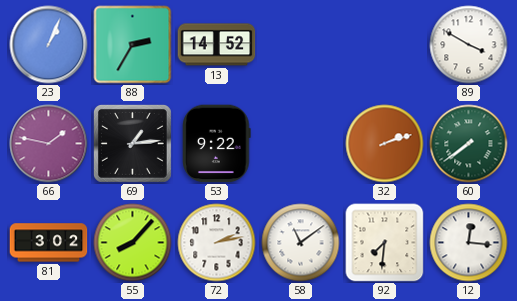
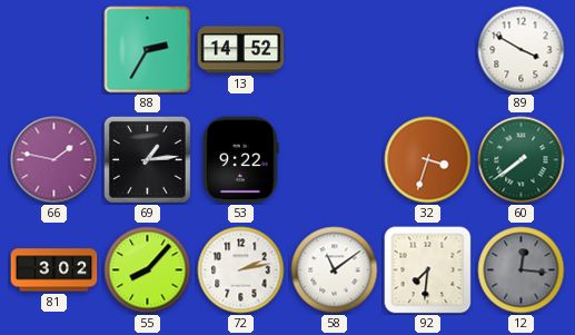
23: 1:04 -> none
32: 2:12 -> 3:33
12 dial: white -> grey
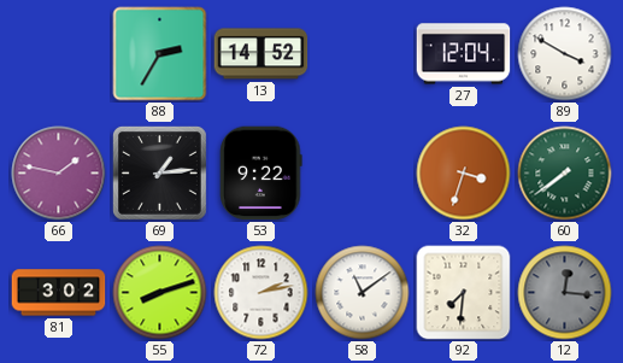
27: none -> 12:04
55: 8:07 -> 8:12
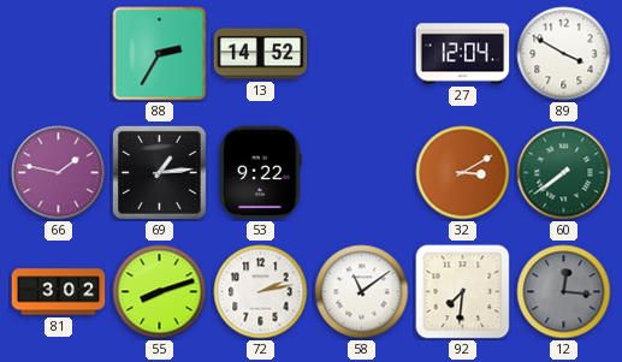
32: 3:33 -> 3:10
